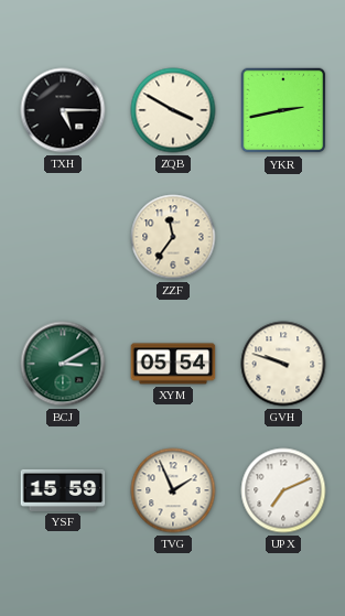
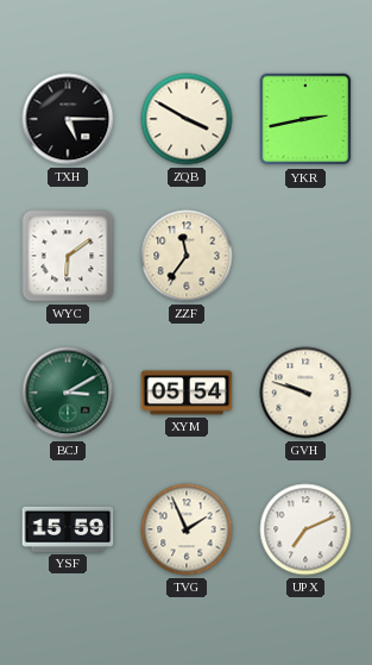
WYC: none -> 6:09
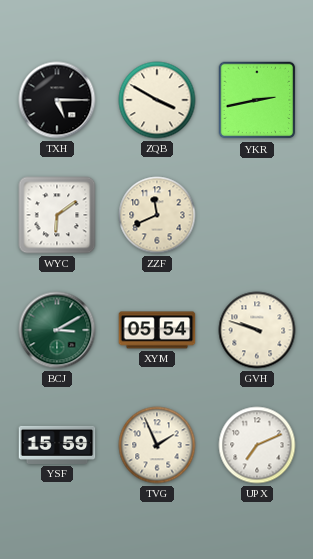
ZZF: 11:36 -> 11:41
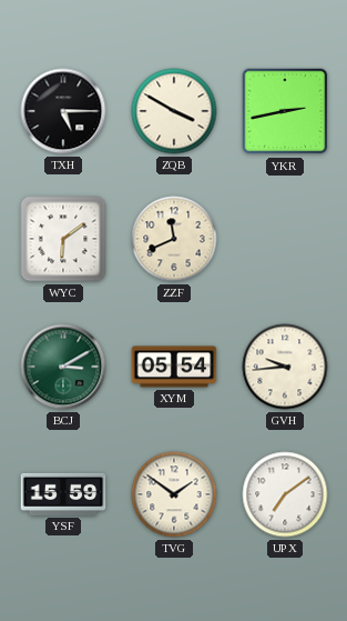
GVH: 9:48 -> 9:44
TVG: 1:56 -> 1:51
UPX: 7:11 -> 7:09
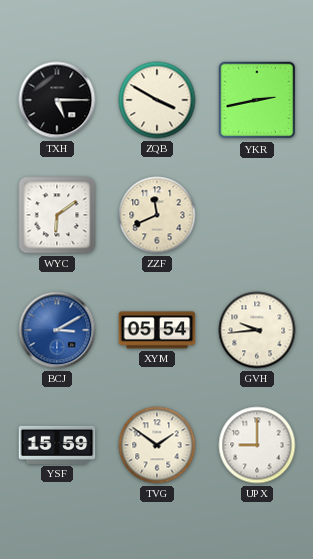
BCJ dial: green -> blue
UPX: 7:09 -> 9:00
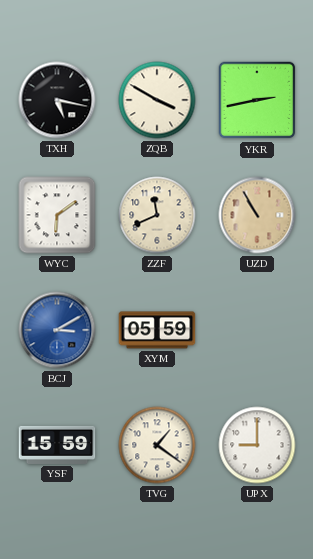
TXH: 5:15 -> 5:17
UZD: none -> 10:55
XYM: 05:54 -> 05:59
GVH: 9:44 -> none
TVG: 1:51 -> 1:21
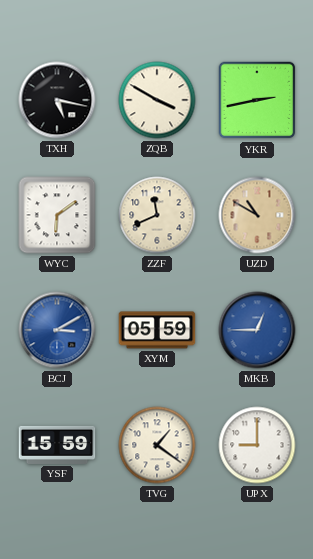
UZD: 10:55 -> 10:50
MKB: none -> 12:45
